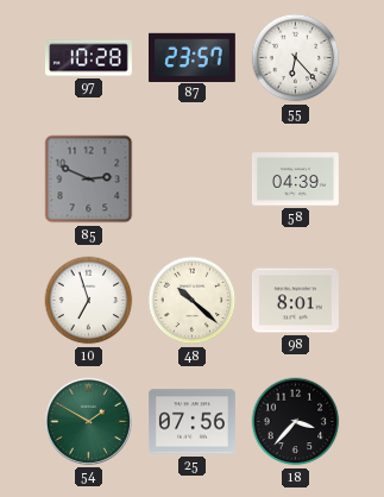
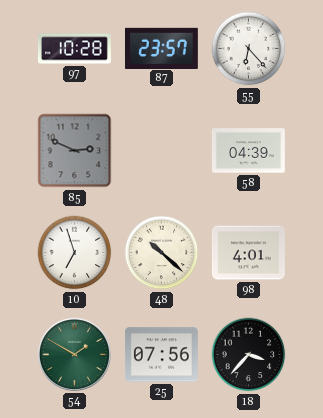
98: 8:01 -> 4:01
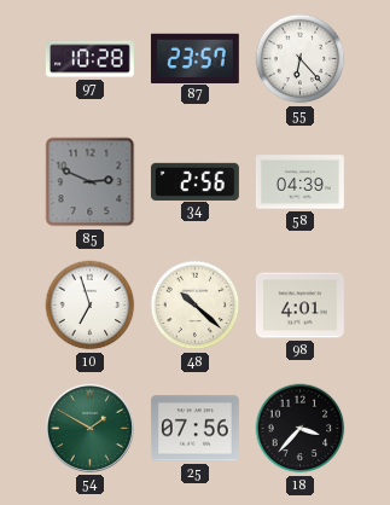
34: none -> 2:56
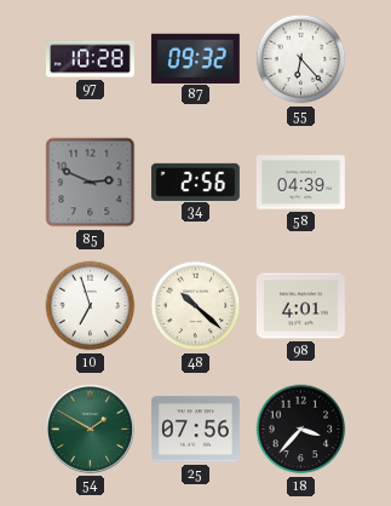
87: 23:57 -> 09:32
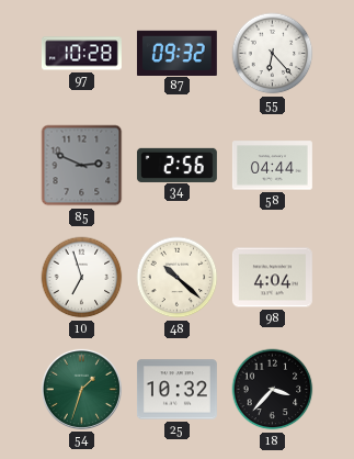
58: 04:39 -> 04:44
98: 4:01 -> 4:04
54: 1:50 -> 1:33
25: 07:56 -> 10:32
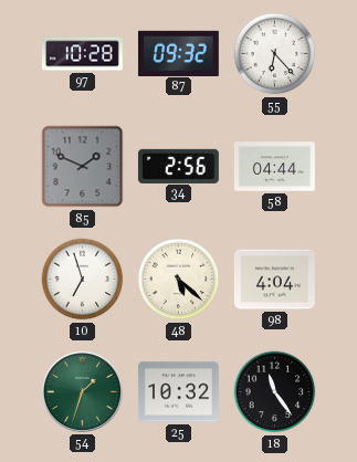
85: 2:49 -> 1:49
48: 10:22 -> 5:22
18: 3:37 -> 11:24
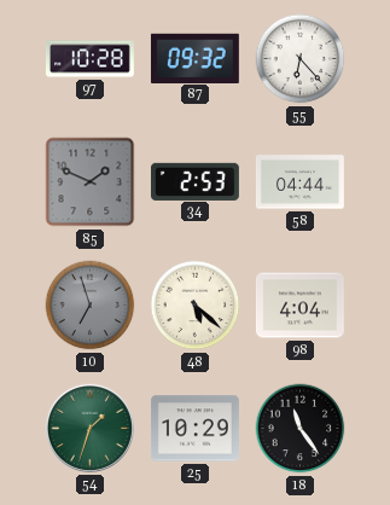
34: 2:56 -> 2:53
10 dial: white -> grey
25: 10:32 -> 10:29
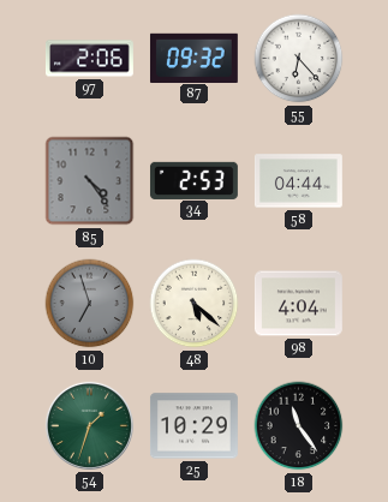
97: 10:28 -> 2:06
85: 1:49 -> 4:24
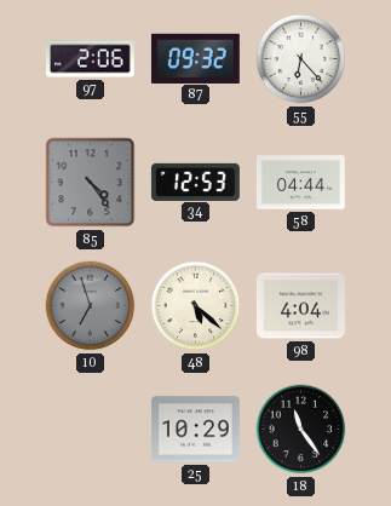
34: 2:53 -> 12:53
54: 1:33 -> none
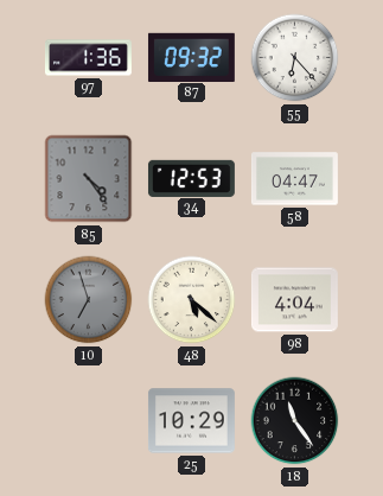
97: 2:06 -> 1:36
58: 04:44 -> 04:47
